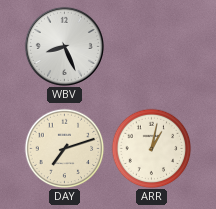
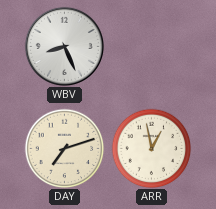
ARR: 1:02 -> 12:58
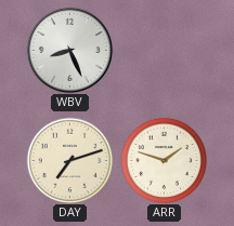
ARR: 12:58 -> 1:48
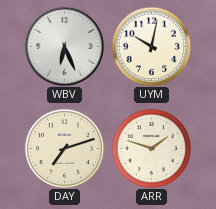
WBV: 8:26 -> 6:26
UYM: none -> 10:02
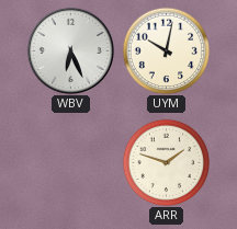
DAY: 7:12 -> none
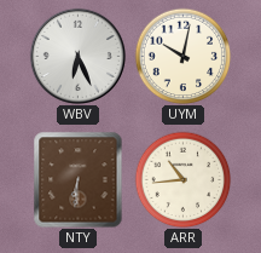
NTY: none -> 6:31
ARR: 1:48 -> 10:44
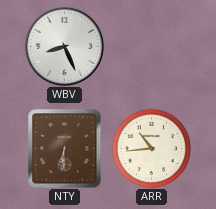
WBV: 6:26 -> 8:26
UYM: 10:02 -> none
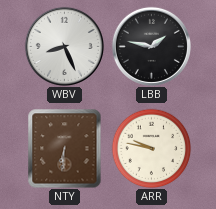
LBB: none -> 1:47
ARR: 10:44 -> 9:47
